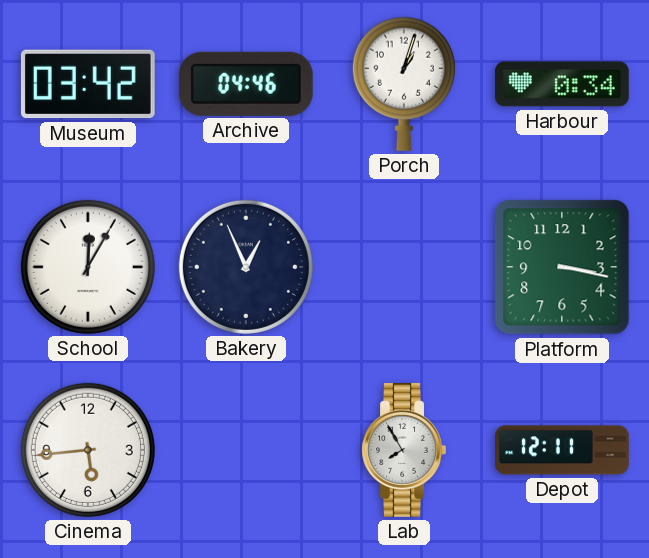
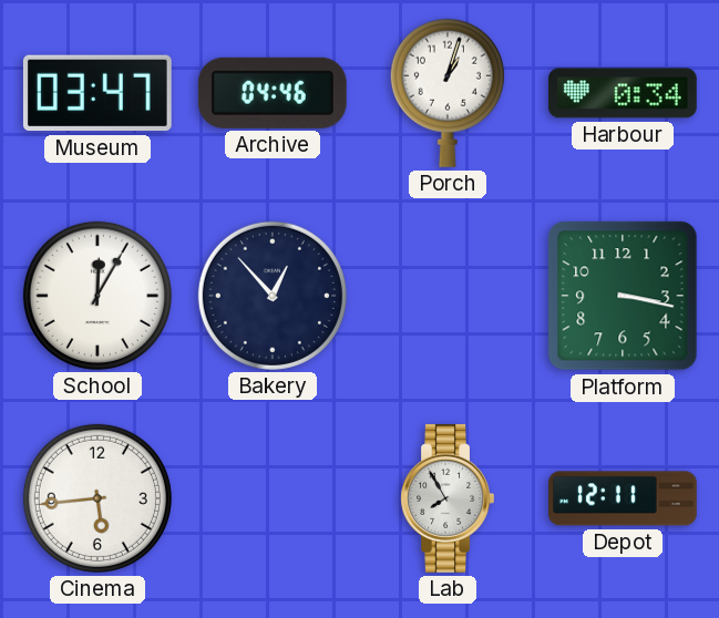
Museum: 03:42 -> 03:47
Bakery: 12:56 -> 12:53
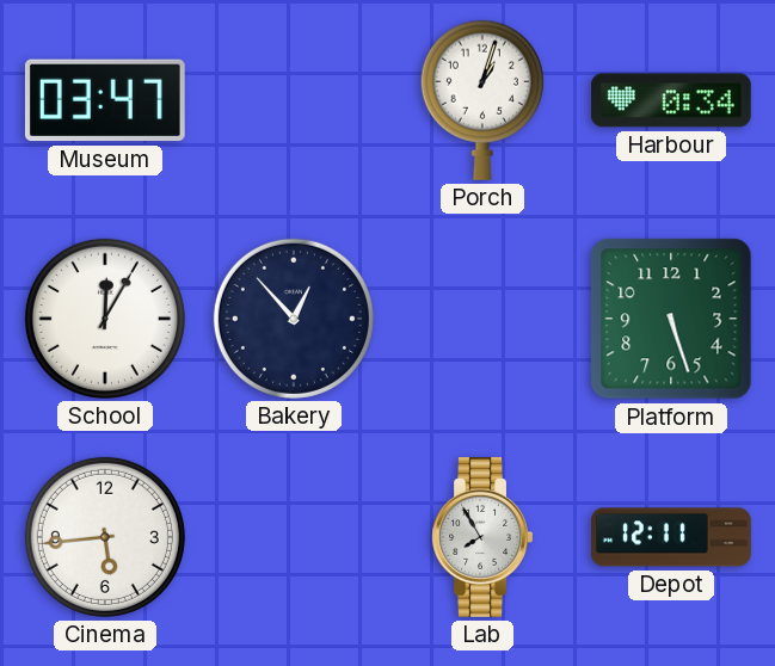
Archive: 04:46 -> none
Platform: 3:17 -> 5:27
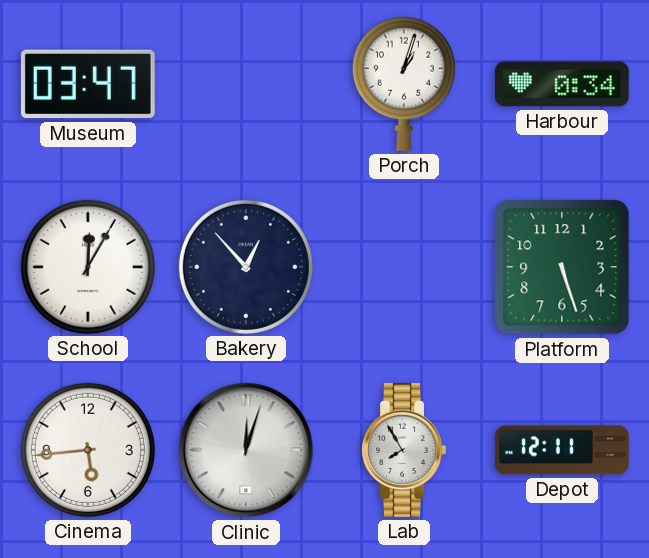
Clinic: none -> 12:03
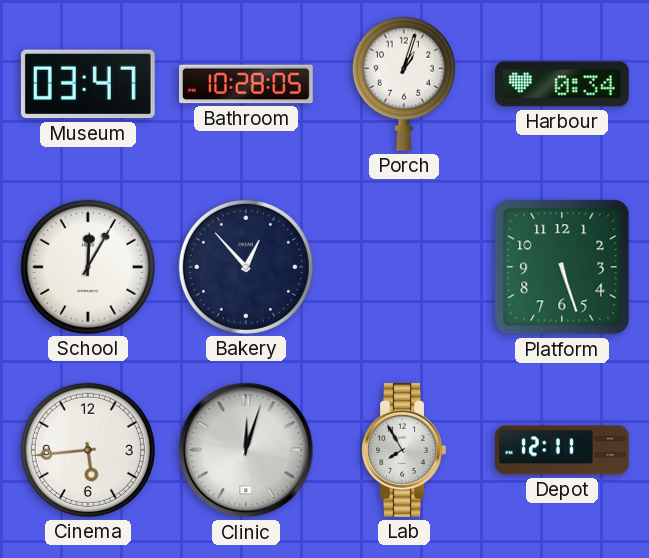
Bathroom: none -> 10:28
